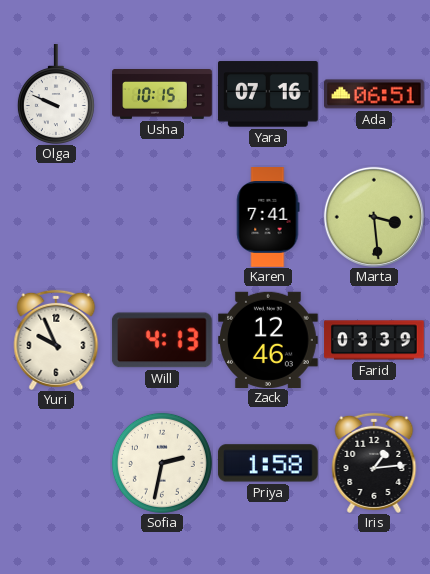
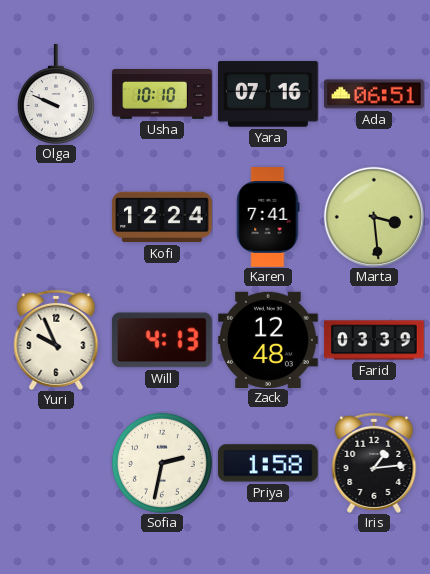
Usha: 10:15 -> 10:10
Kofi: none -> 12:24
Zack: 12:46 -> 12:48
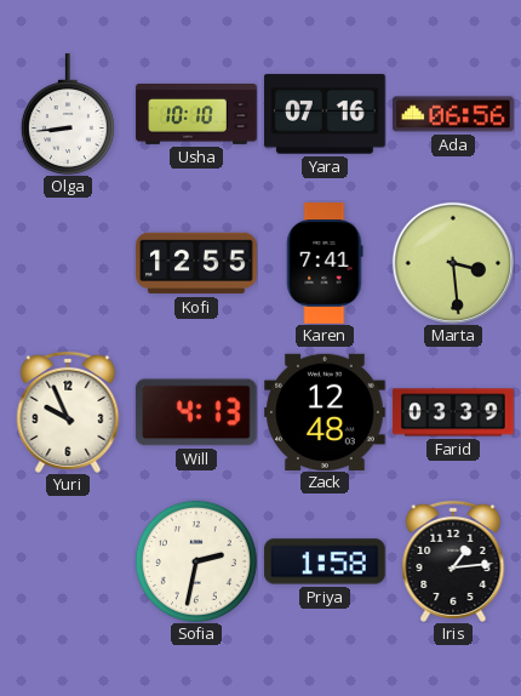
Olga: 9:49 -> 8:44
Ada: 06:51 -> 06:56
Kofi: 12:24 -> 12:55
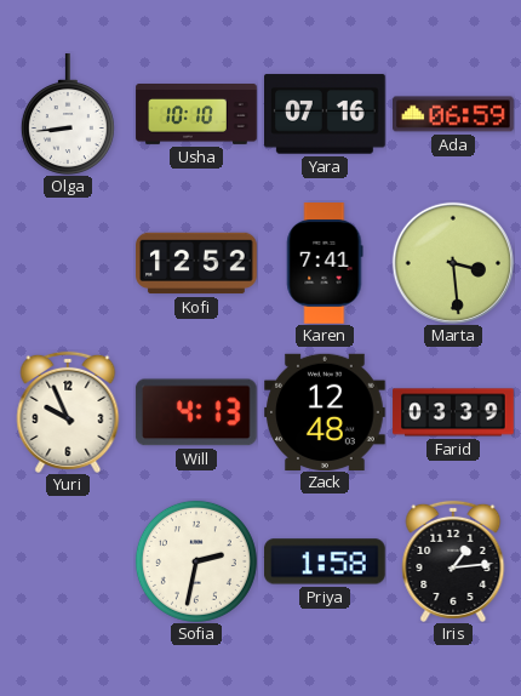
Ada: 06:56 -> 06:59
Kofi: 12:55 -> 12:52
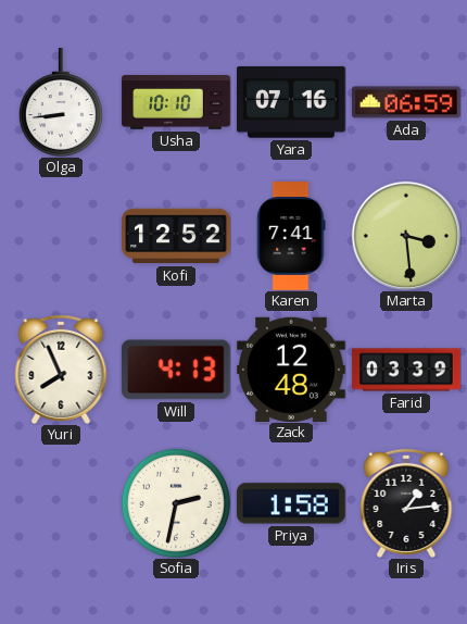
Yuri: 9:56 -> 7:56
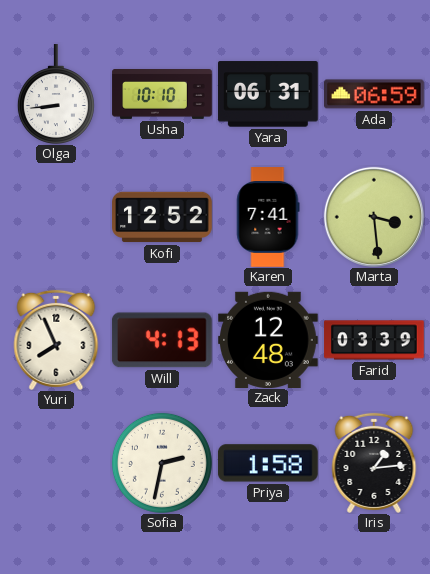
Yara: 07:16 -> 06:31
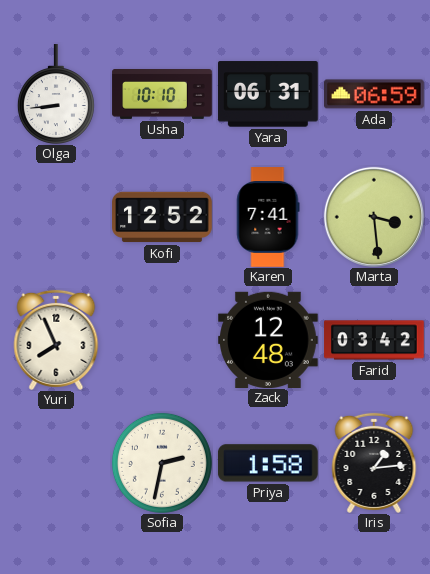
Will: 4:13 -> none
Farid: 03:39 -> 03:42
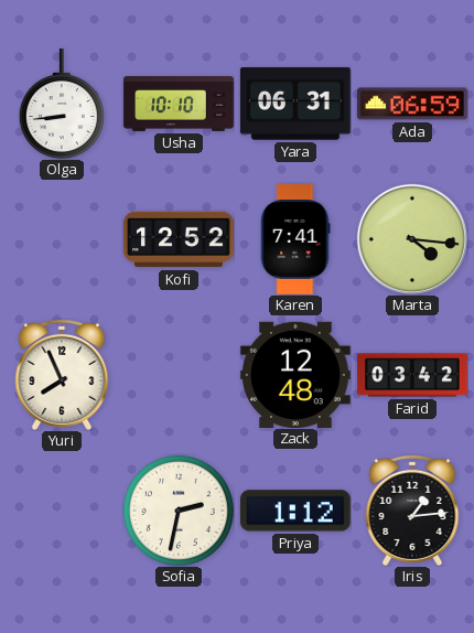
Marta: 3:29 -> 4:16
Priya: 1:58 -> 1:12
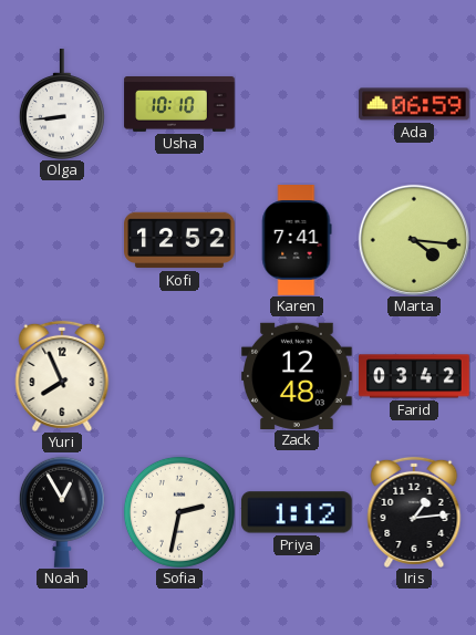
Yara: 06:31 -> none
Noah: none -> 12:55
